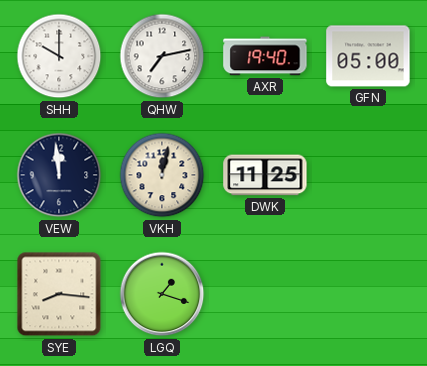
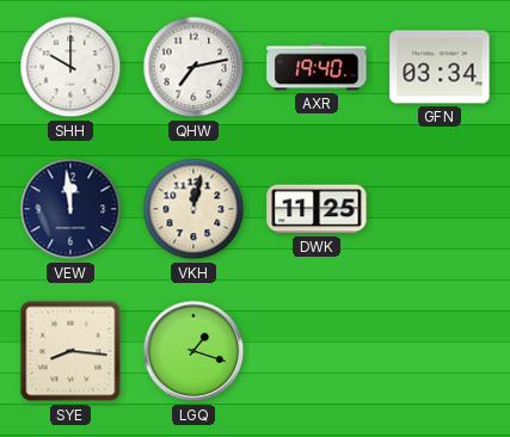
GFN: 05:00 -> 03:34
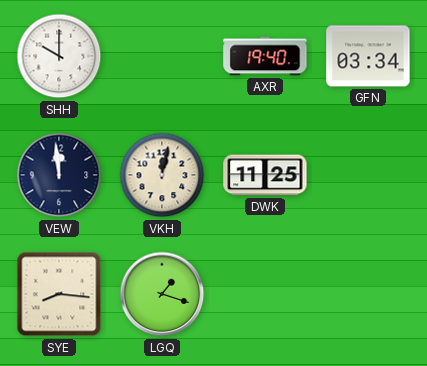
QHW: 7:13 -> none
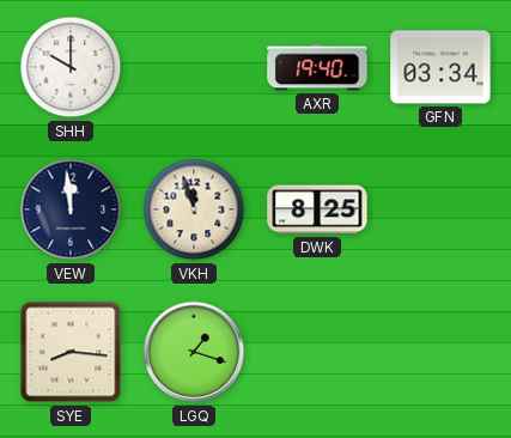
VKH: 12:02 -> 11:57
DWK: 11:25 -> 8:25
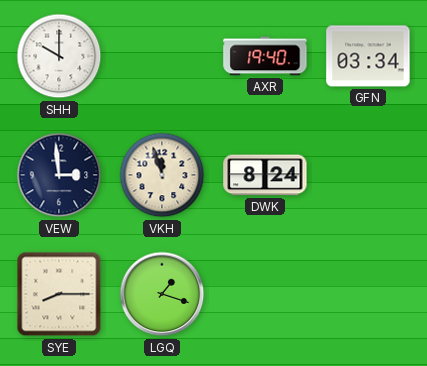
VEW: 11:59 -> 2:59
DWK: 8:25 -> 8:24
SYE: 8:16 -> 8:15
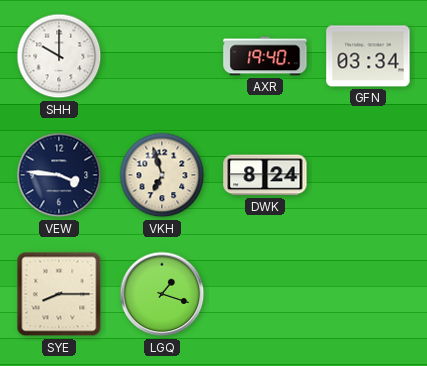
VEW: 2:59 -> 3:46
VKH: 11:57 -> 6:57
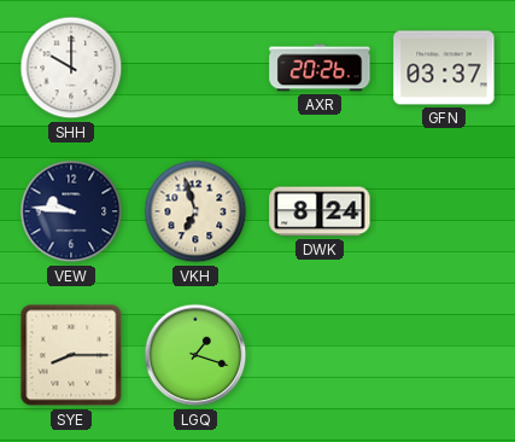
AXR: 19:40 -> 20:26
GFN: 03:34 -> 03:37
VEW: 3:46 -> 9:46
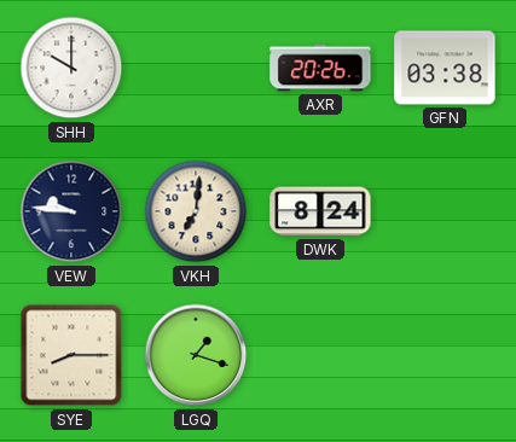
GFN: 03:37 -> 03:38
VKH: 6:57 -> 7:01
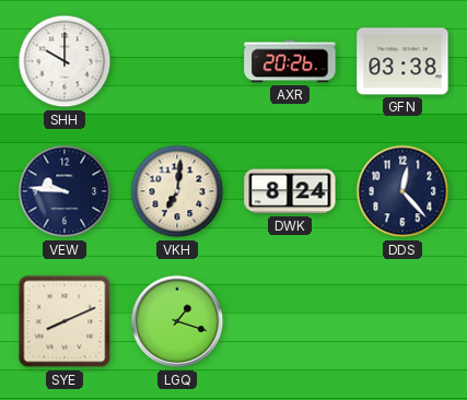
DDS: none -> 12:23
SYE: 8:15 -> 8:11
